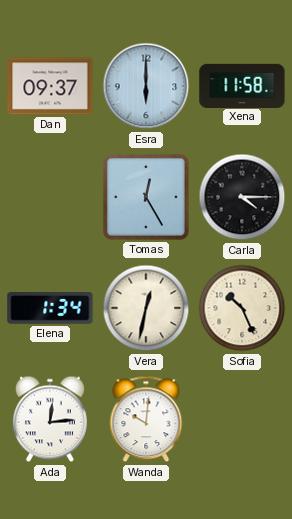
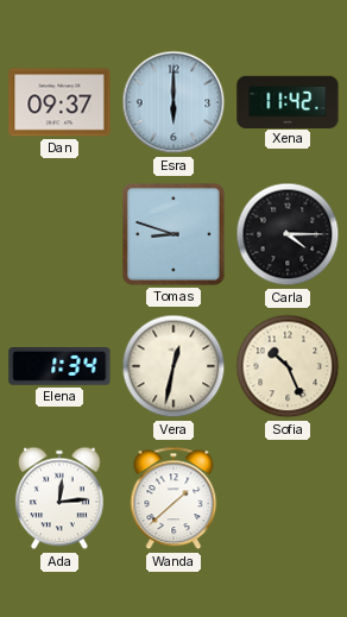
Xena: 11:58 -> 11:42
Tomas: 12:25 -> 8:48
Wanda: 10:01 -> 1:38
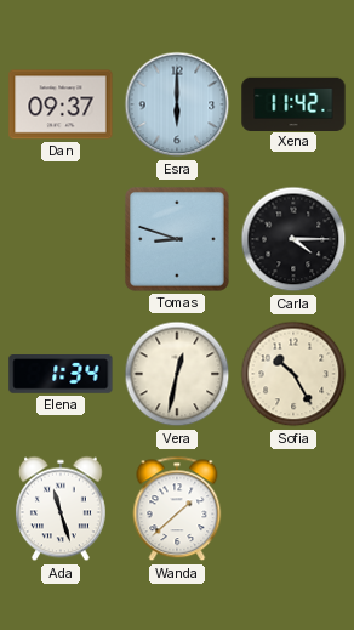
Sofia: 10:26 -> 10:25
Ada: 12:14 -> 11:27
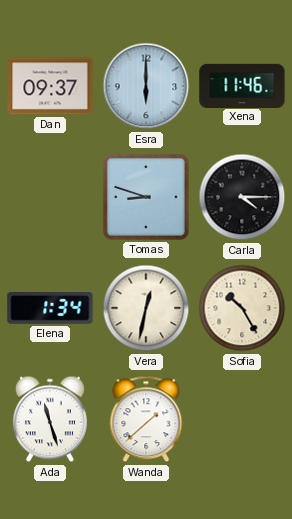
Xena: 11:42 -> 11:46
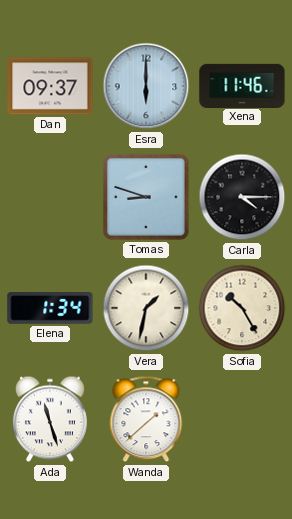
Vera: 12:32 -> 1:32
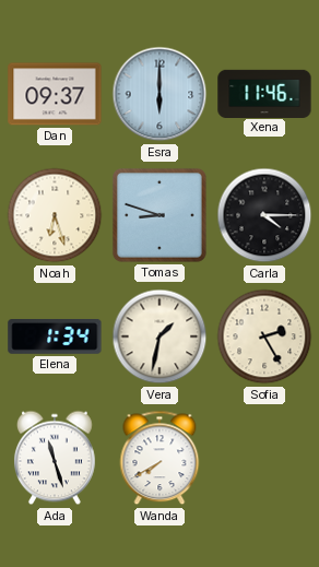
Noah: none -> 6:27
Sofia: 10:25 -> 2:25
Wanda: 1:38 -> 7:40
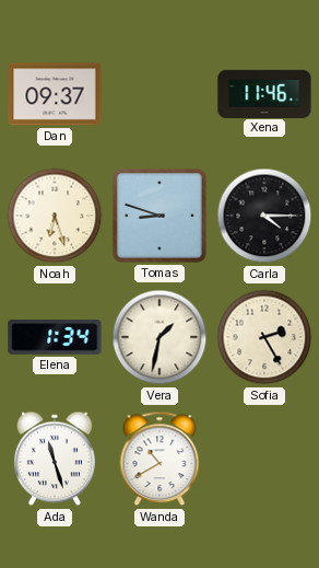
Esra: 6:00 -> none
Wanda: 7:40 -> 10:40
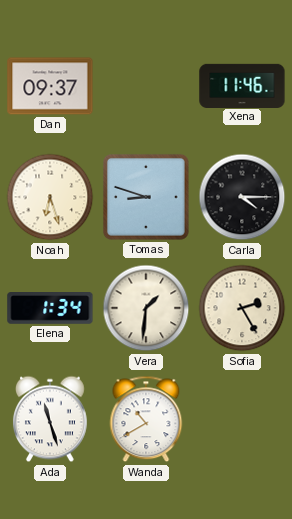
Vera: 1:32 -> 1:31
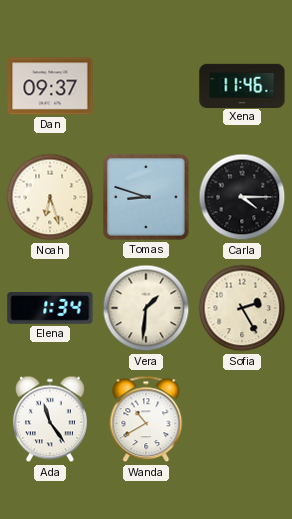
Ada: 11:27 -> 11:24
